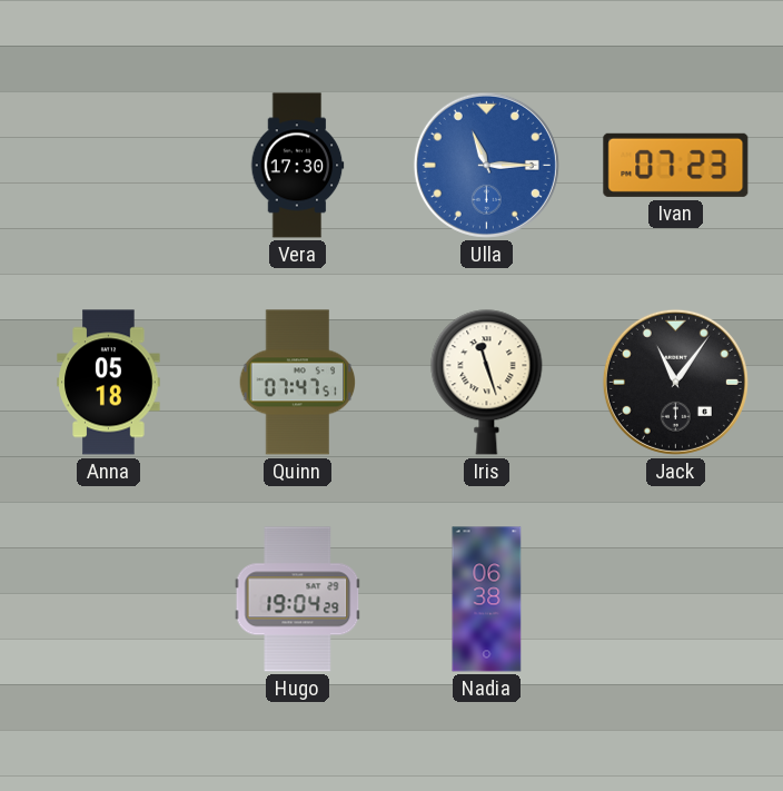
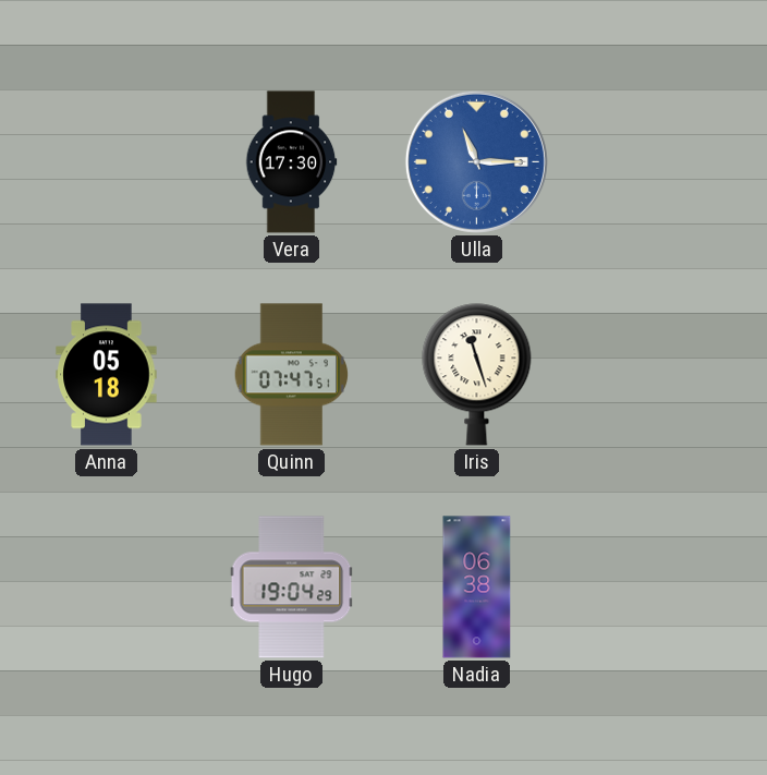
Ivan: 07:23 -> none
Jack: 11:06 -> none
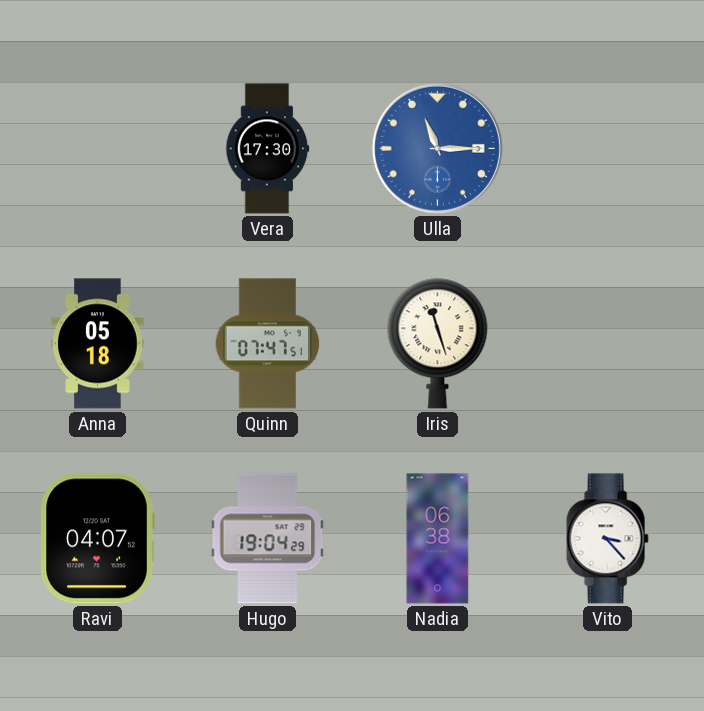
Ravi: none -> 04:07
Vito: none -> 3:23
